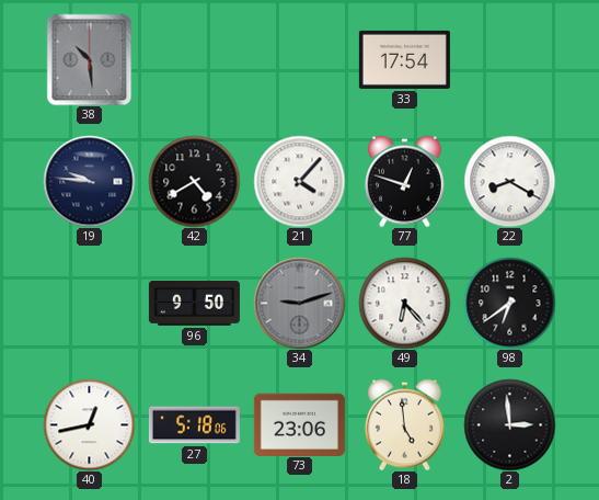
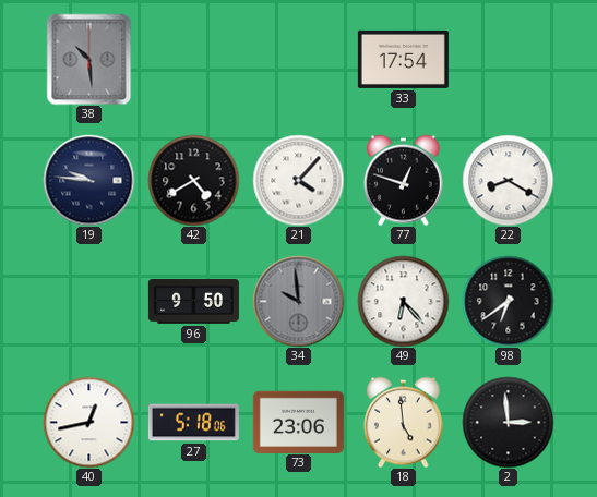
34: 9:12 -> 9:59
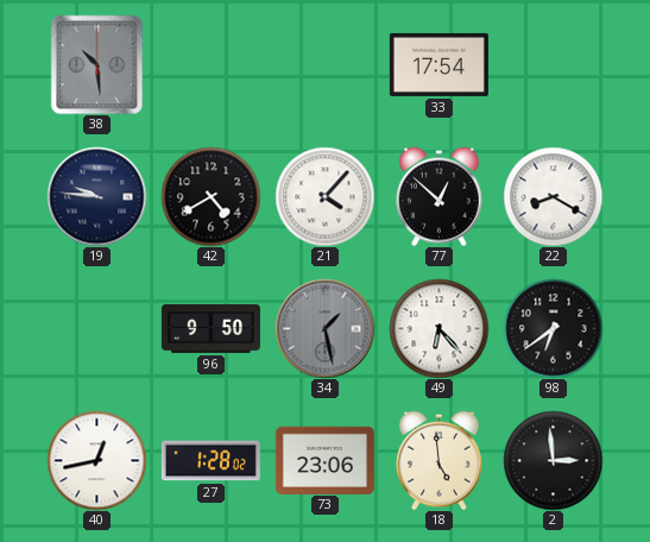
77: 12:48 -> 12:52
34: 9:59 -> 1:28
27: 5:18 -> 1:28
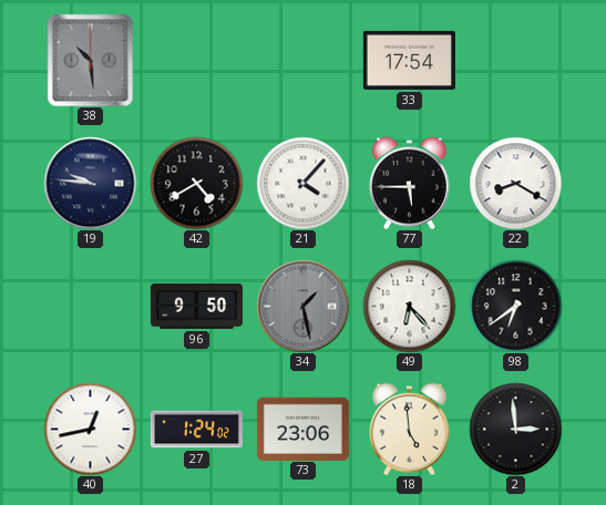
77: 12:52 -> 5:45
27: 1:28 -> 1:24
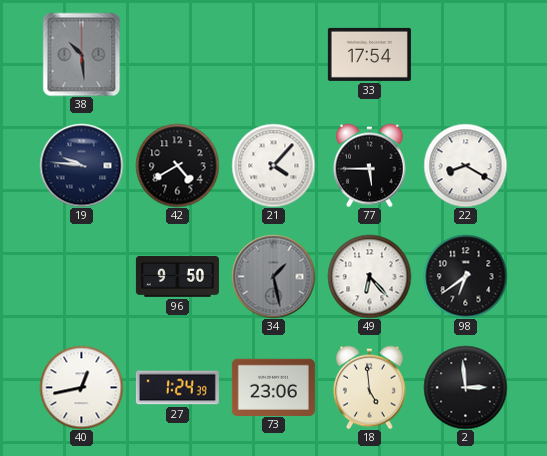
27: 1:24:02 -> 1:24:39
